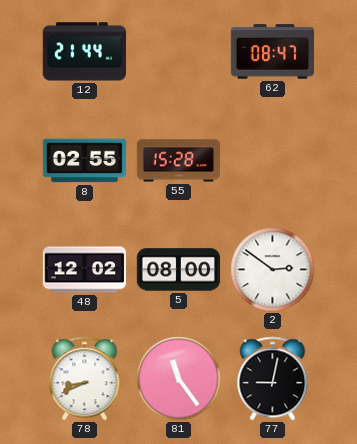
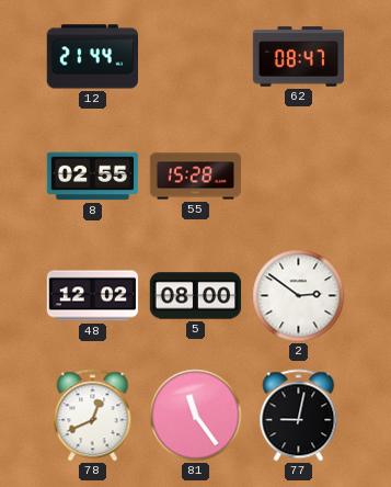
78: 8:41 -> 12:41
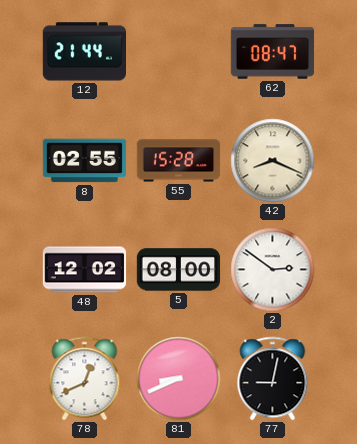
42: none -> 8:19
81: 11:24 -> 8:41
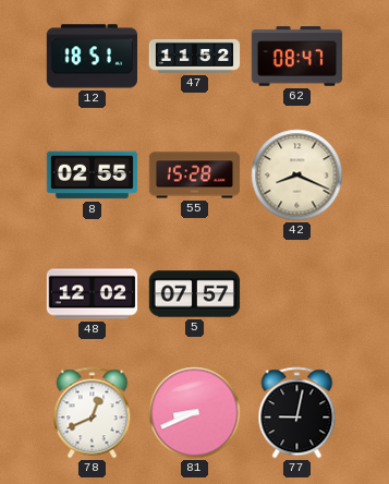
12: 21:44 -> 18:51
47: none -> 11:52
5: 08:00 -> 07:57
2: 2:51 -> none
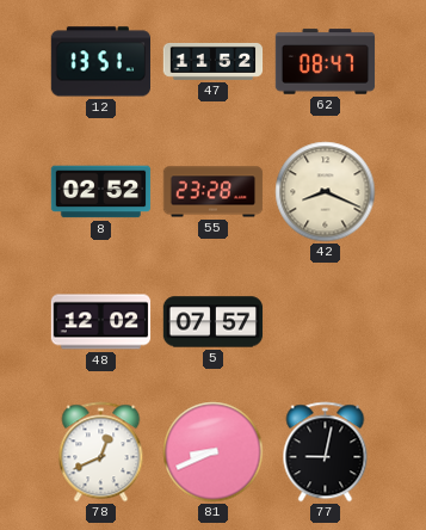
12: 18:51 -> 13:51
8: 02:55 -> 02:52
55: 15:28 -> 23:28
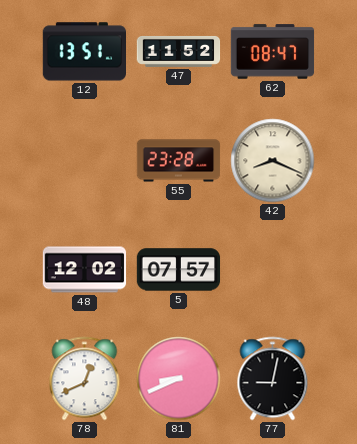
8: 02:52 -> none
